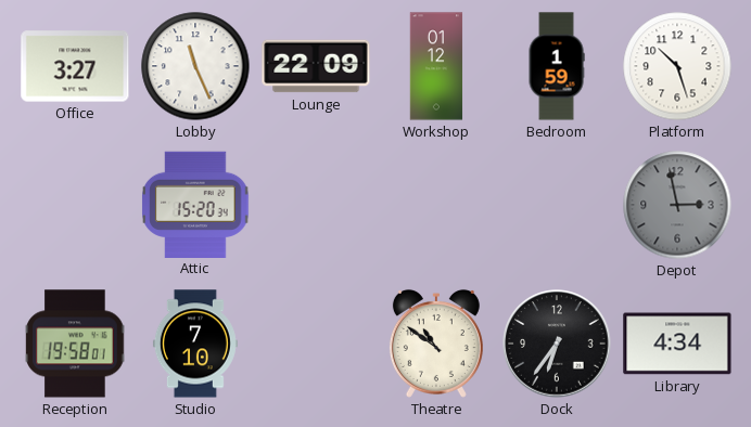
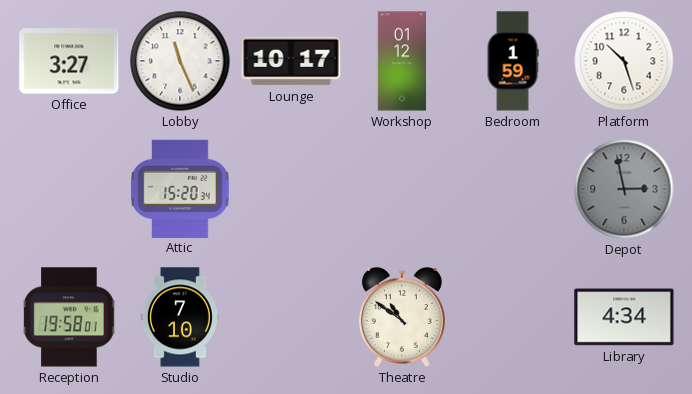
Lounge: 22:09 -> 10:17
Dock: 6:36 -> none
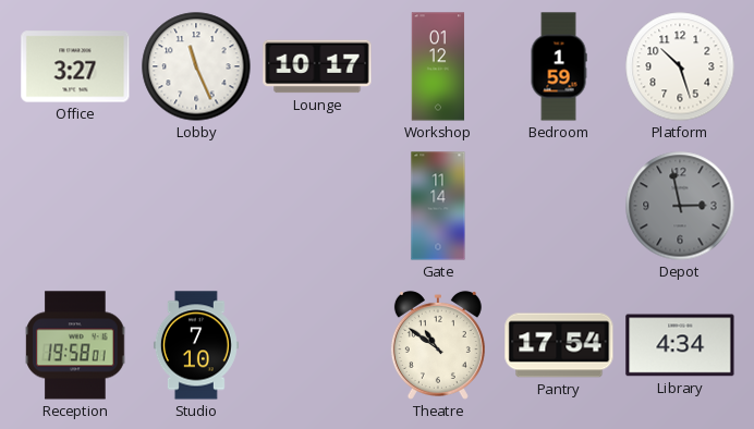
Attic: 15:20 -> none
Gate: none -> 11:14
Pantry: none -> 17:54
